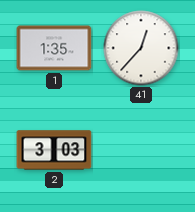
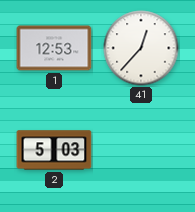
1: 1:35 -> 12:53
2: 3:03 -> 5:03
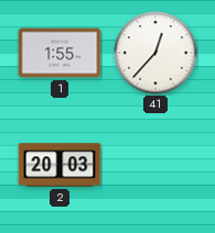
1: 12:53 -> 1:55
2: 5:03 -> 20:03
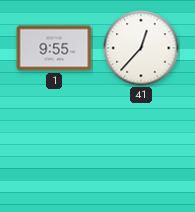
1: 1:55 -> 9:55
2: 20:03 -> none
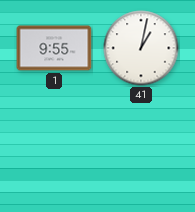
41: 12:37 -> 1:02
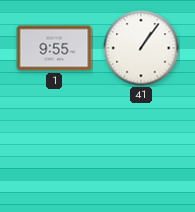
41: 1:02 -> 1:06
